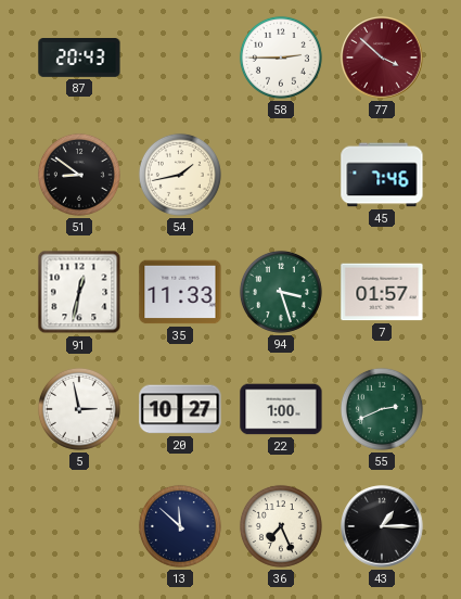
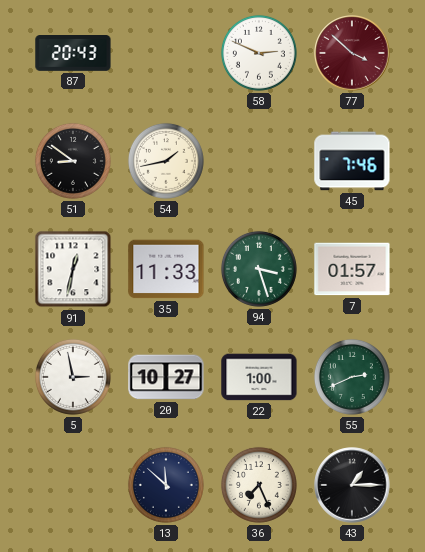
58: 2:45 -> 2:49
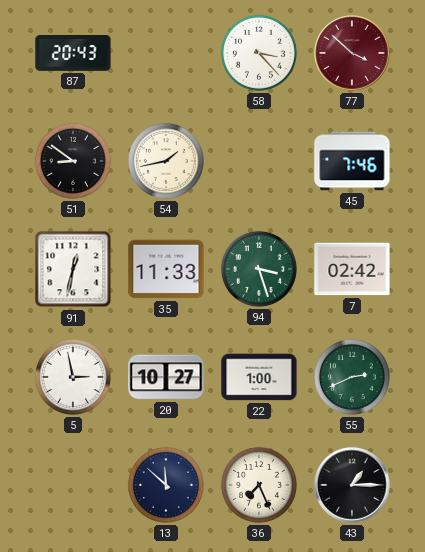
58: 2:49 -> 3:23
7: 01:57 -> 02:42
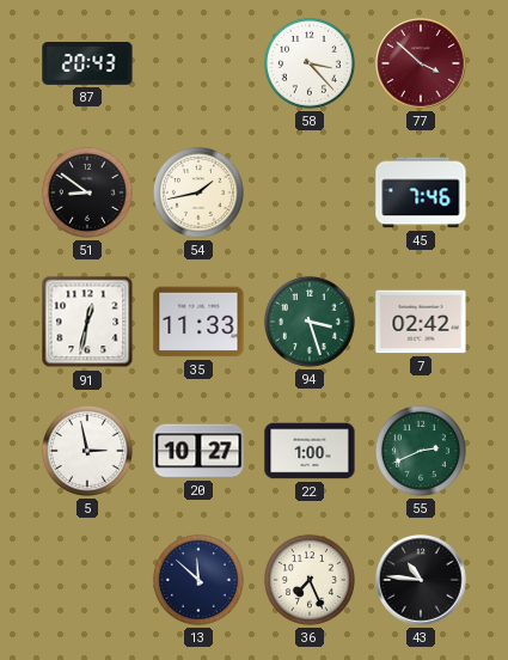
43: 1:15 -> 10:46
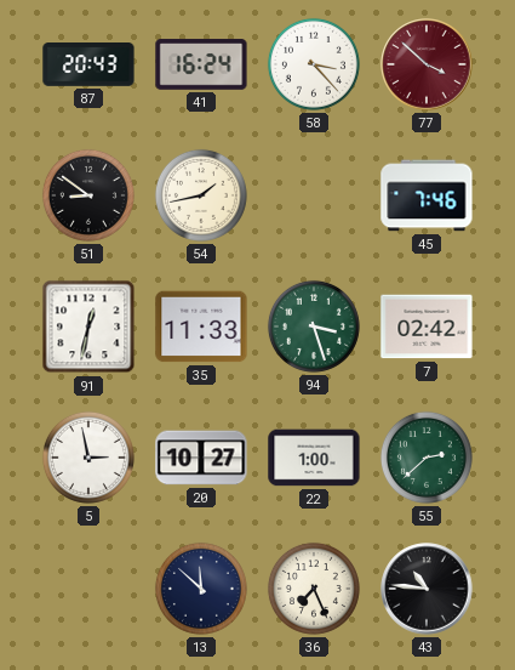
41: none -> 16:24
55: 2:41 -> 2:38
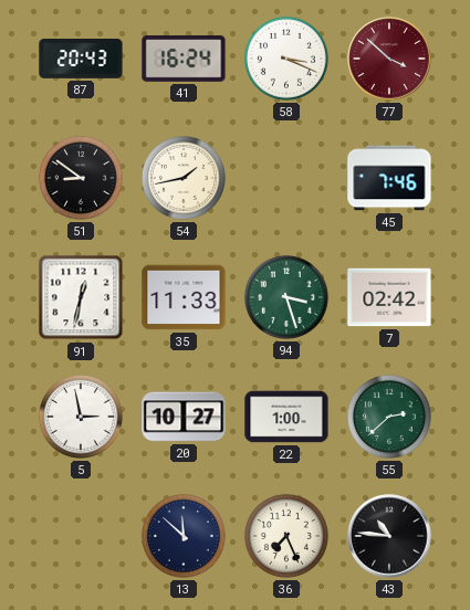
58: 3:23 -> 3:19
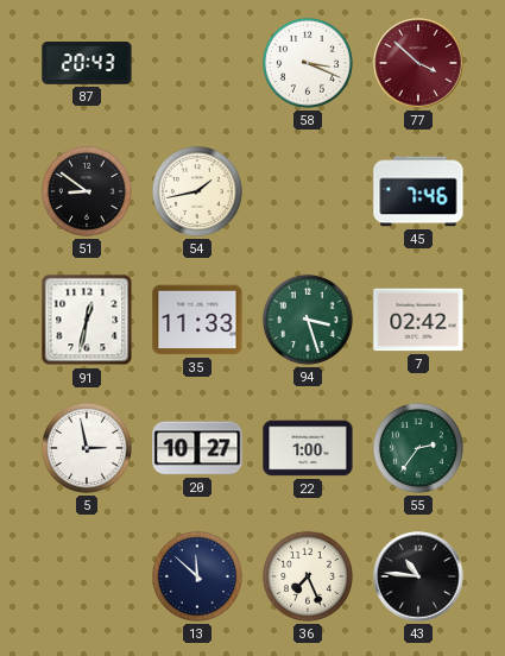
41: 16:24 -> none
55: 2:38 -> 2:36
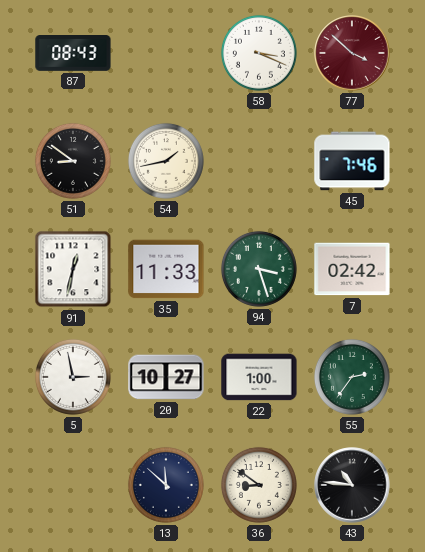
87: 20:43 -> 08:43
36: 7:26 -> 8:51
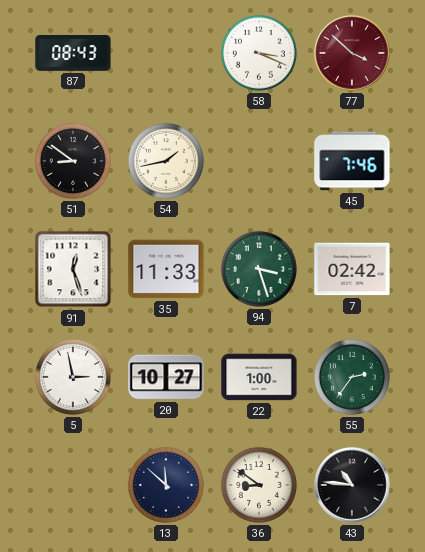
91: 12:32 -> 12:27
